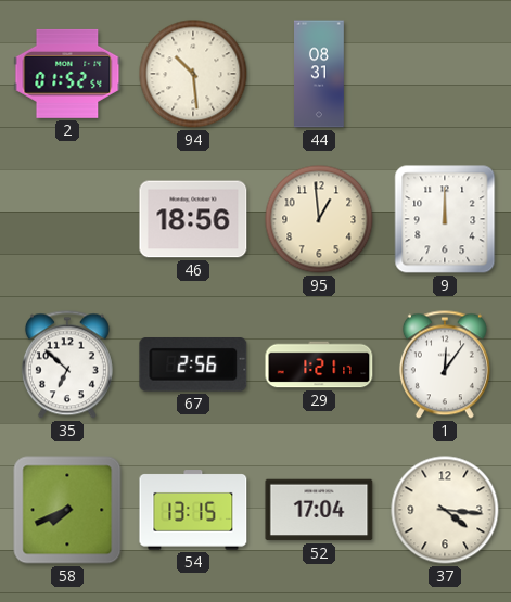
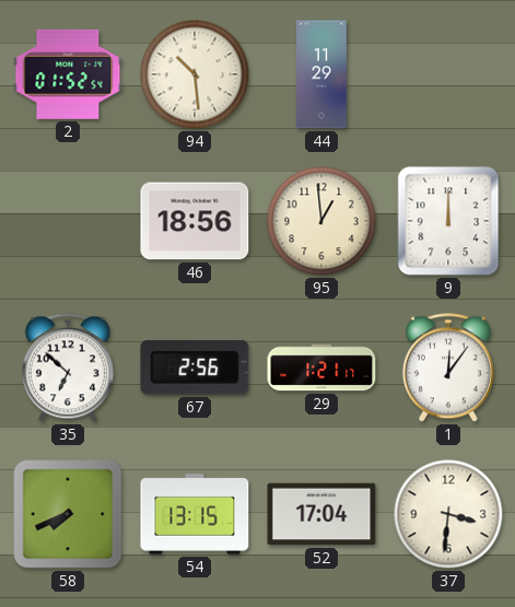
44: 08:31 -> 11:29
37: 4:16 -> 3:31
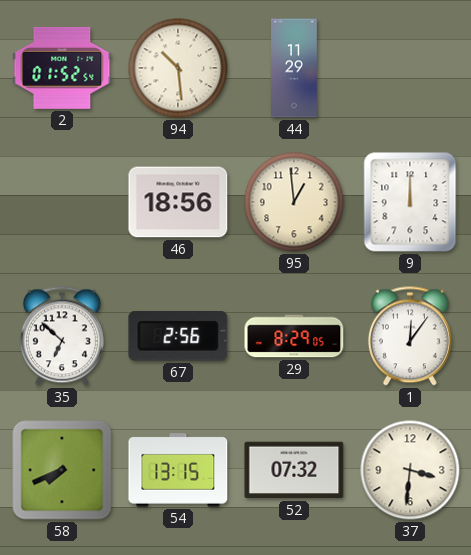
29: 1:21 -> 8:29
52: 17:04 -> 07:32
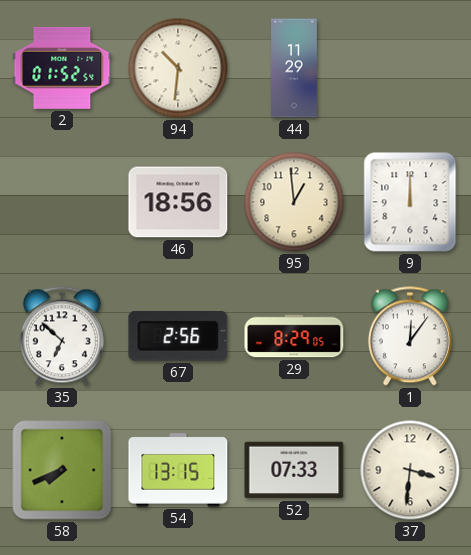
94: 10:29 -> 10:31
52: 07:32 -> 07:33
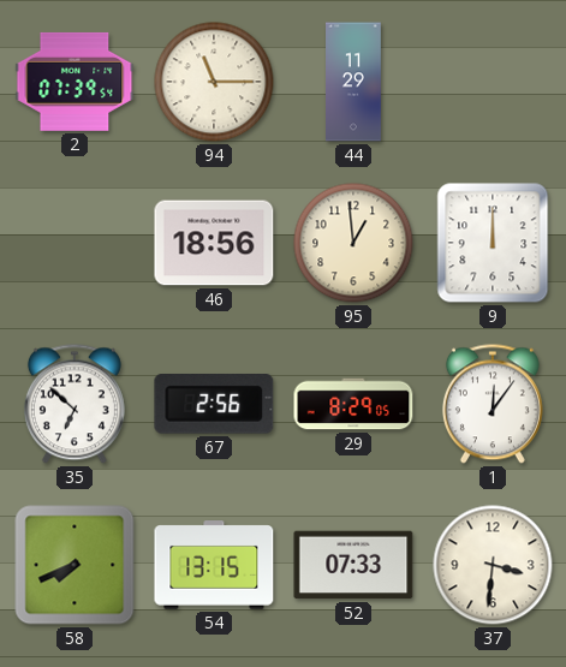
2: 01:52 -> 07:39
94: 10:31 -> 11:15
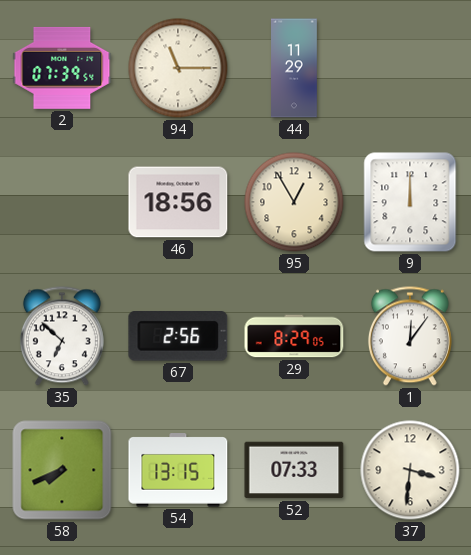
95: 12:59 -> 12:55
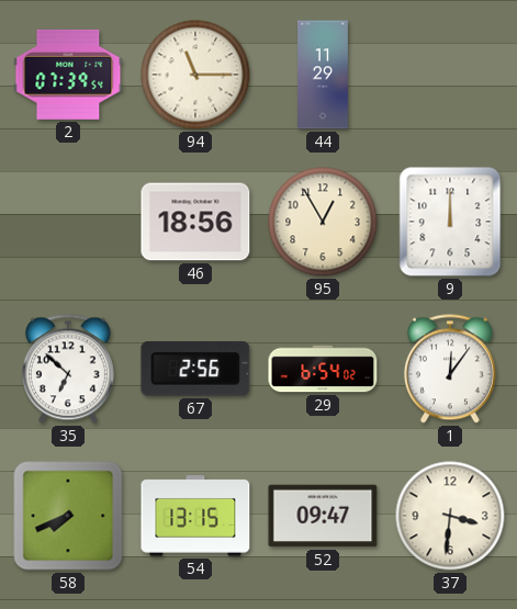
29: 8:29 -> 6:54
52: 07:33 -> 09:47
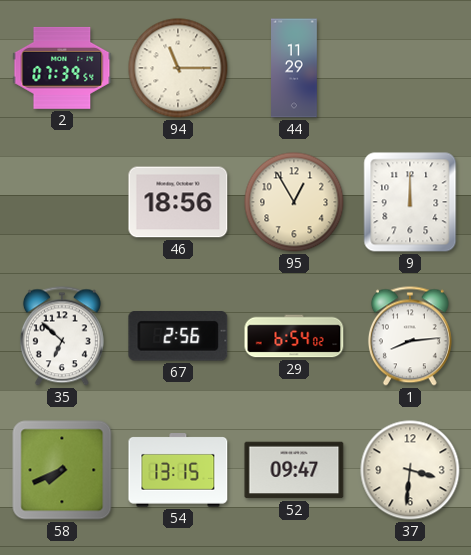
1: 12:06 -> 8:14
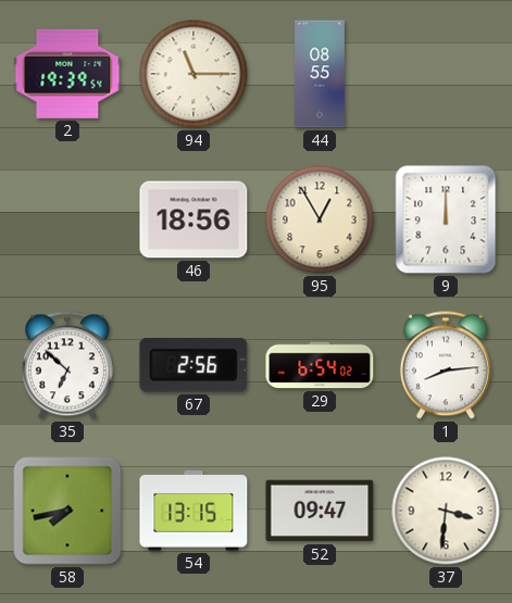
2: 07:39 -> 19:39
44: 11:29 -> 08:55
58: 7:41 -> 7:43
